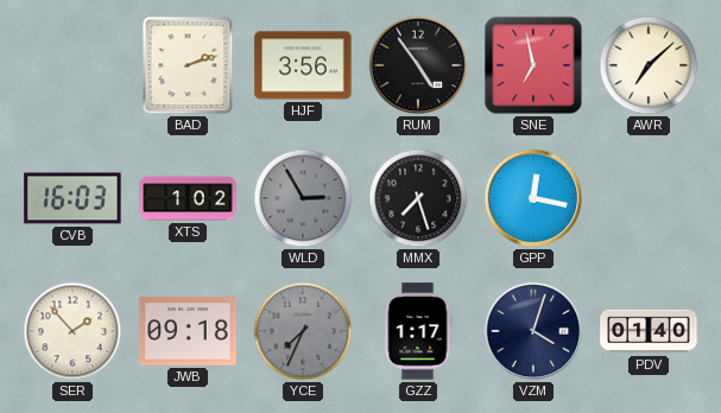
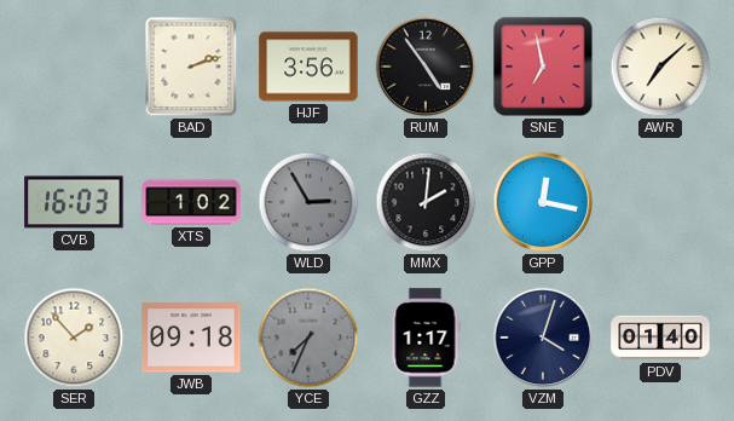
MMX: 7:27 -> 2:01
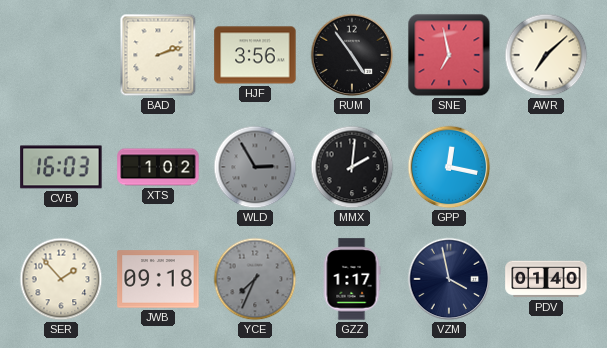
VZM: 4:03 -> 3:58
